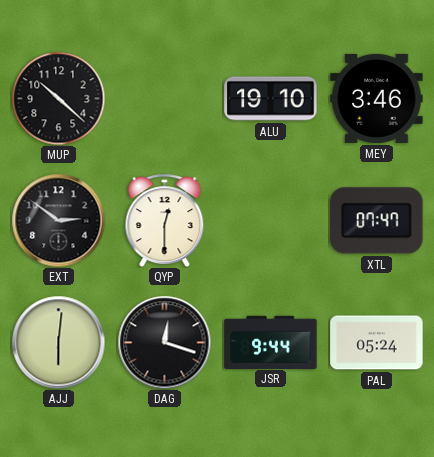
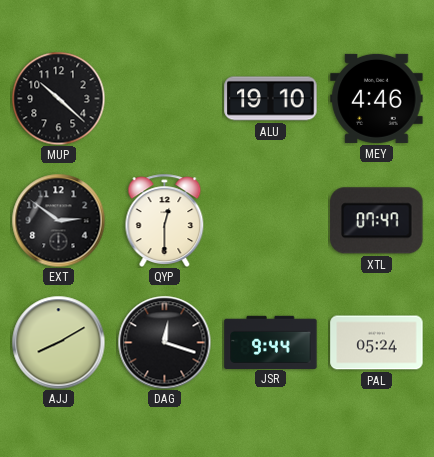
MEY: 3:46 -> 4:46
AJJ: 6:01 -> 8:10
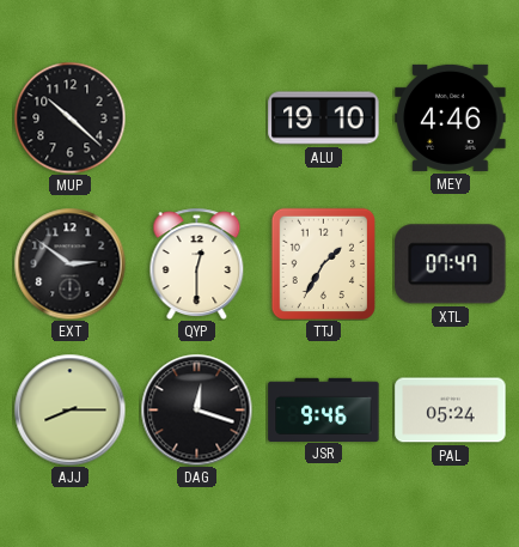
TTJ: none -> 1:35
AJJ: 8:10 -> 8:15
JSR: 9:44 -> 9:46
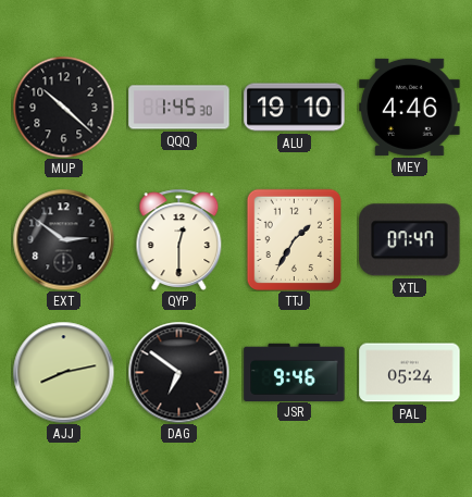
QQQ: none -> 1:45
AJJ: 8:15 -> 8:13
DAG: 12:18 -> 6:51
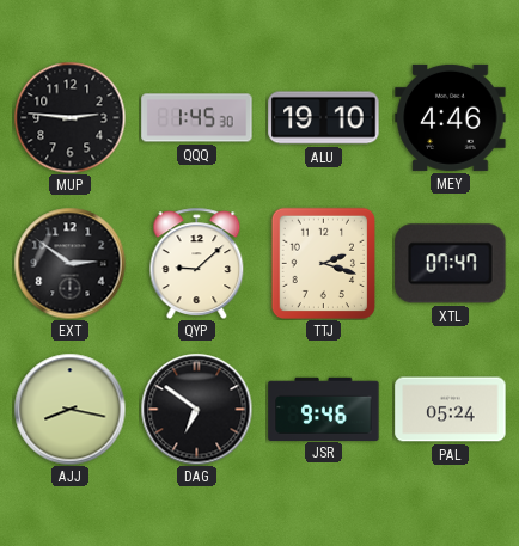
MUP: 10:22 -> 2:46
QYP: 12:30 -> 9:08
TTJ: 1:35 -> 2:18
AJJ: 8:13 -> 8:17
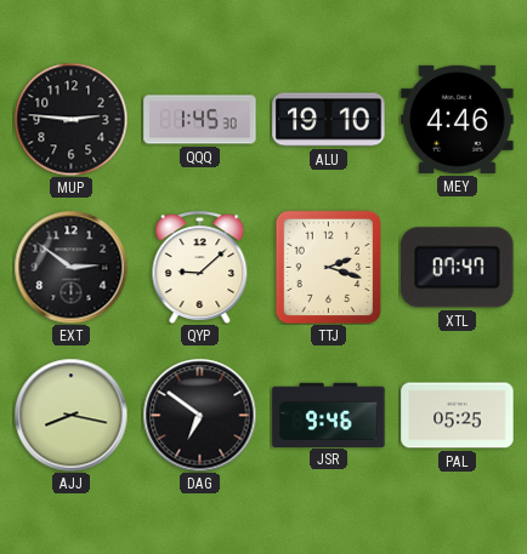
PAL: 05:24 -> 05:25
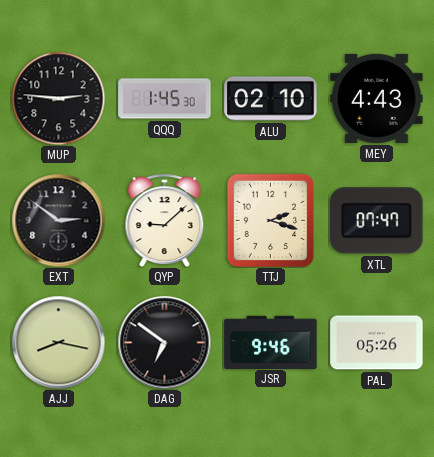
ALU: 19:10 -> 02:10
MEY: 4:46 -> 4:43
PAL: 05:25 -> 05:26
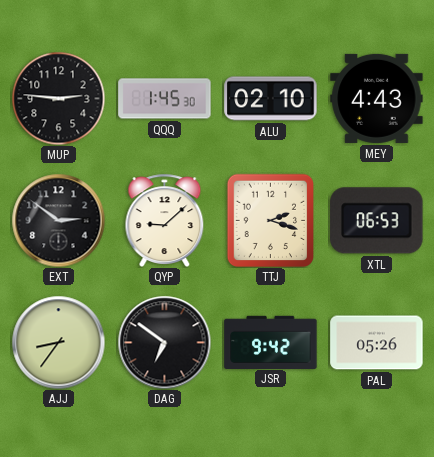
XTL: 07:47 -> 06:53
AJJ: 8:17 -> 8:36
JSR: 9:46 -> 9:42
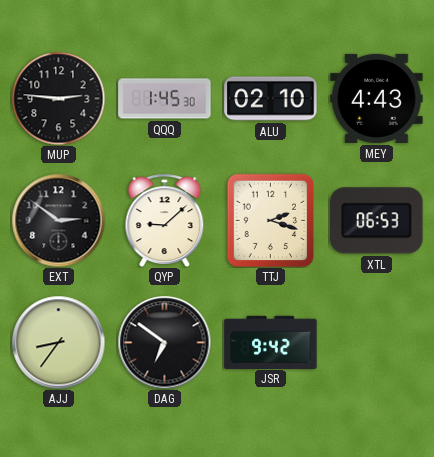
PAL: 05:26 -> none
